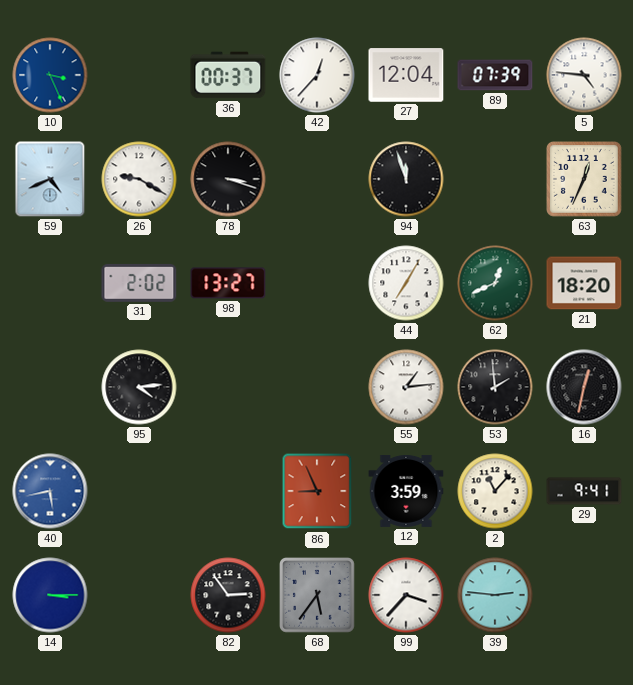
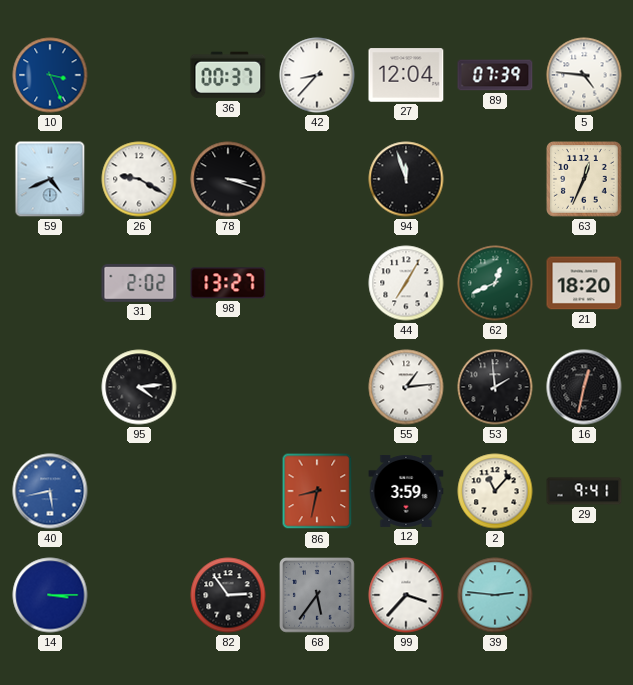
42: 12:37 -> 8:37
86: 8:56 -> 8:32
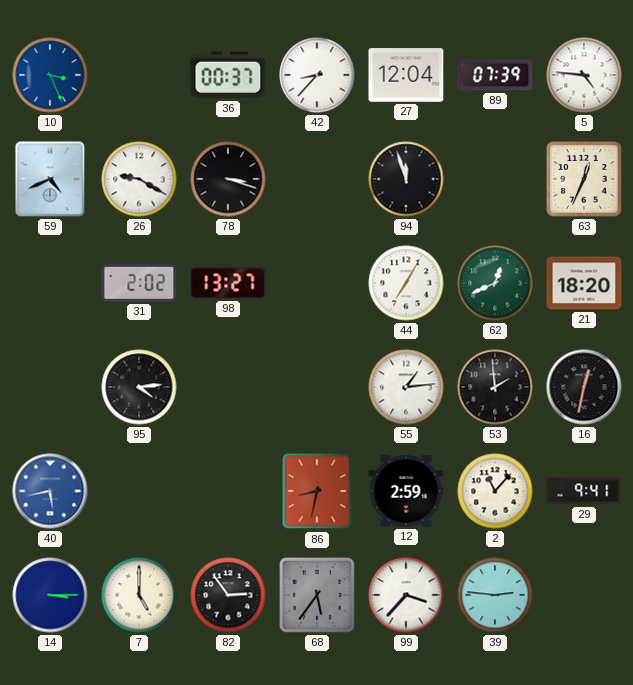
12: 3:59 -> 2:59
7: none -> 5:00
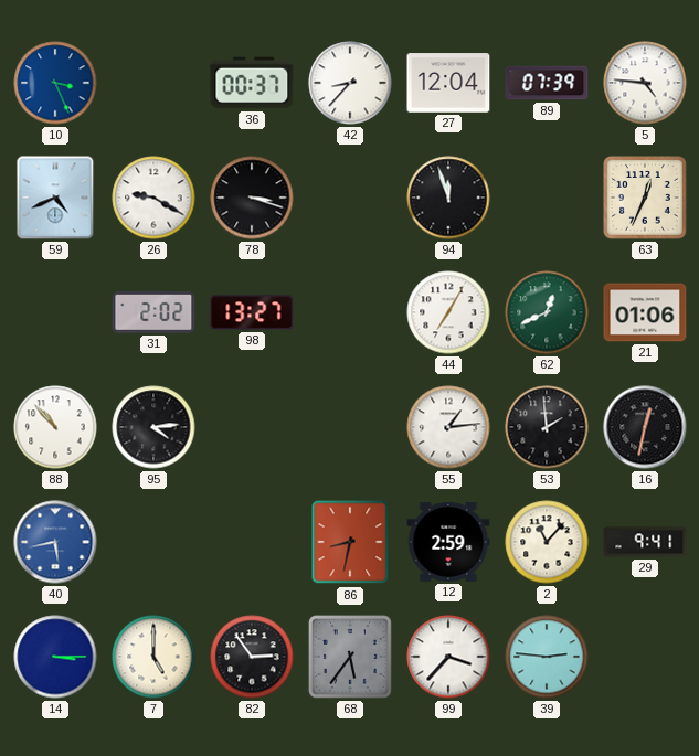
21: 18:20 -> 01:06
88: none -> 10:53
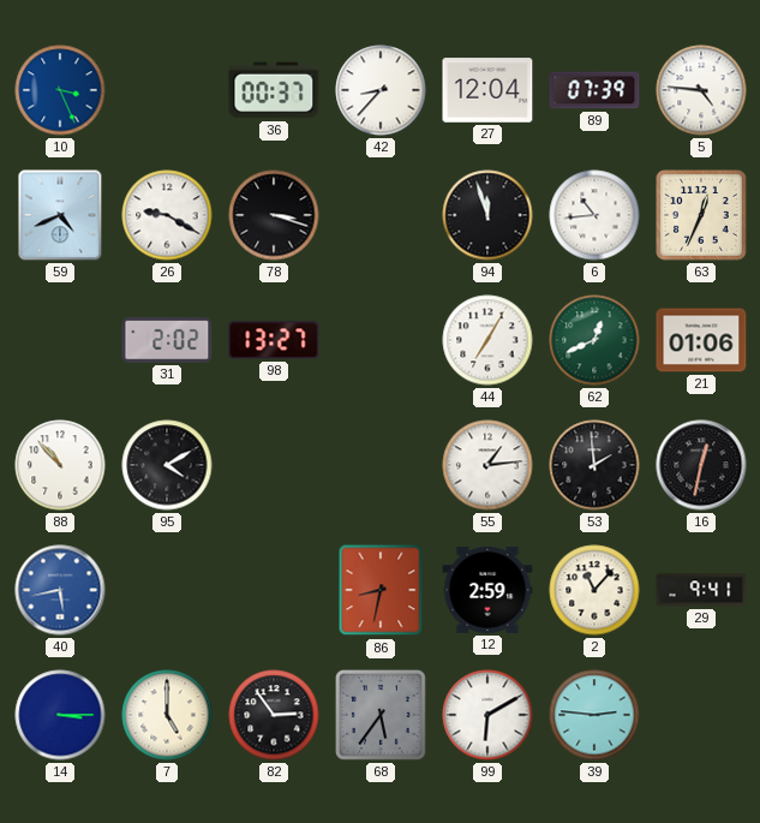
6: none -> 10:44
95: 4:14 -> 4:10
99: 3:37 -> 6:10
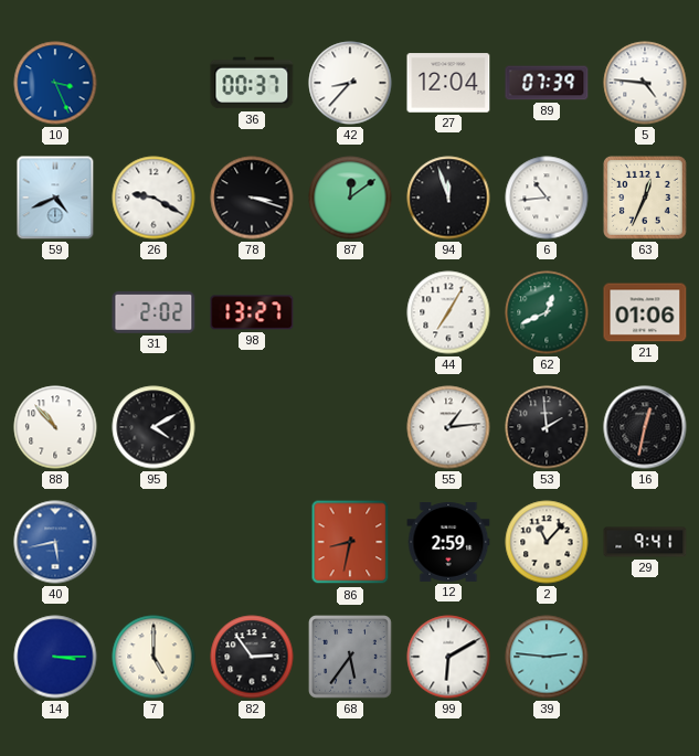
87: none -> 12:09
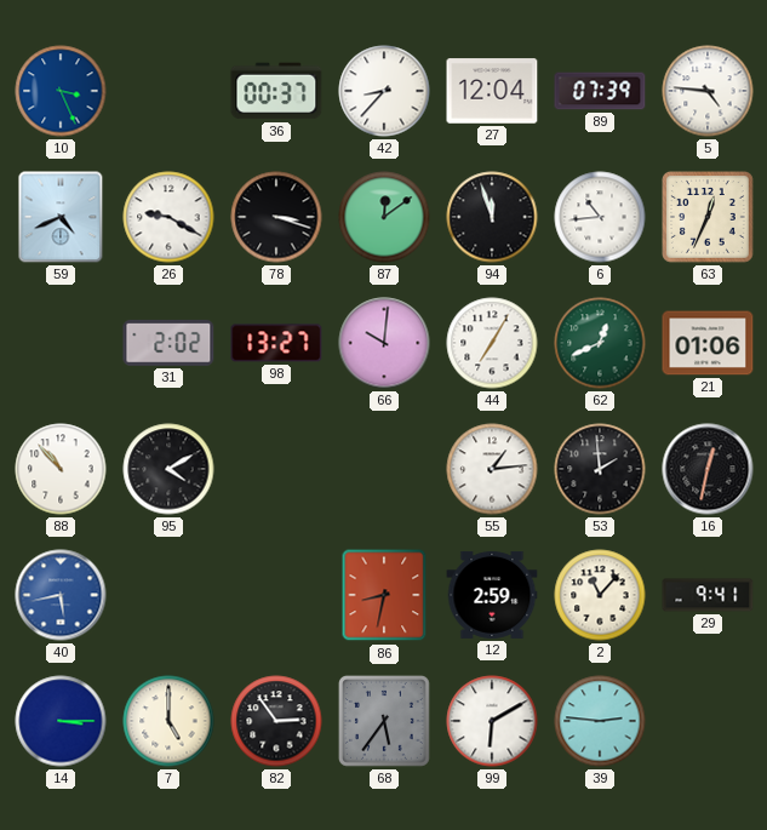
66: none -> 10:01
